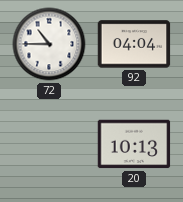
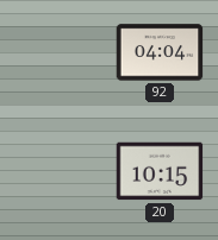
72: 10:45 -> none
20: 10:13 -> 10:15
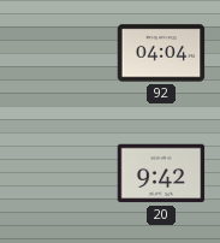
20: 10:15 -> 9:42
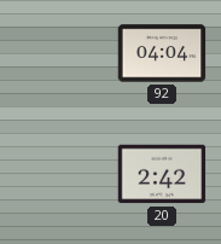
20: 9:42 -> 2:42
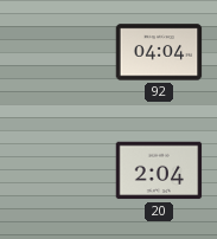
20: 2:42 -> 2:04
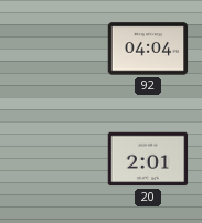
20: 2:04 -> 2:01
